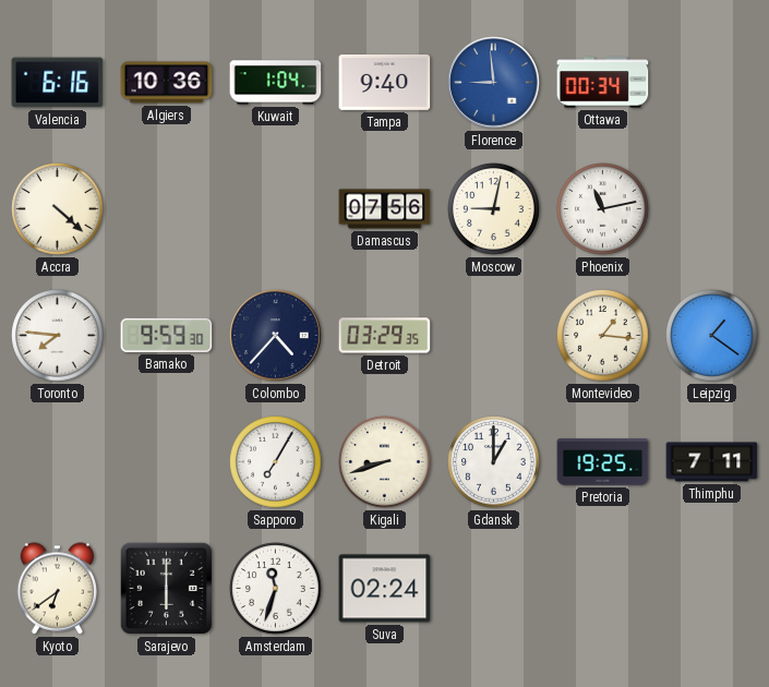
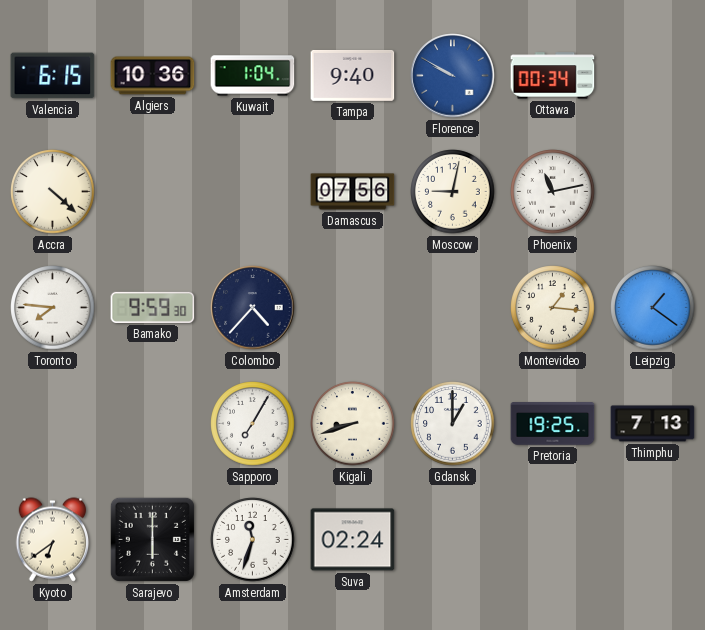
Valencia: 6:16 -> 6:15
Florence: 8:59 -> 9:50
Detroit: 03:29 -> none
Thimphu: 7:11 -> 7:13
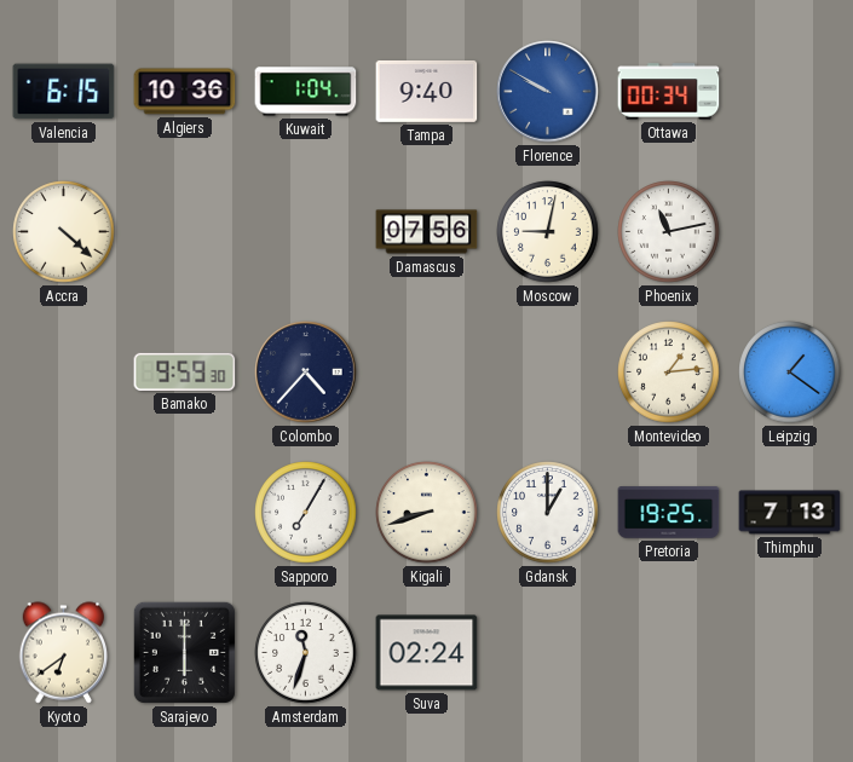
Toronto: 7:46 -> none
Montevideo: 1:16 -> 1:14
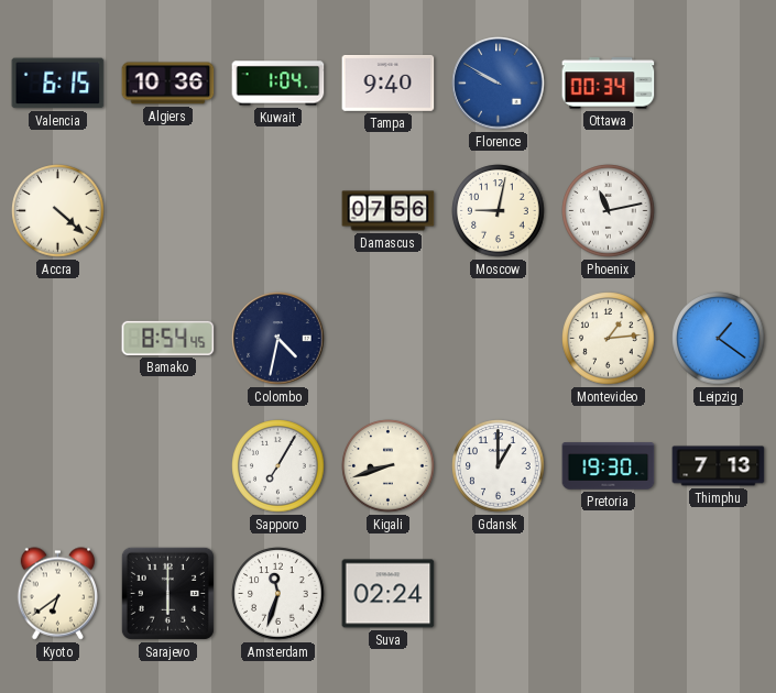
Bamako: 9:59 -> 8:54
Colombo: 4:37 -> 4:32
Pretoria: 19:25 -> 19:30
